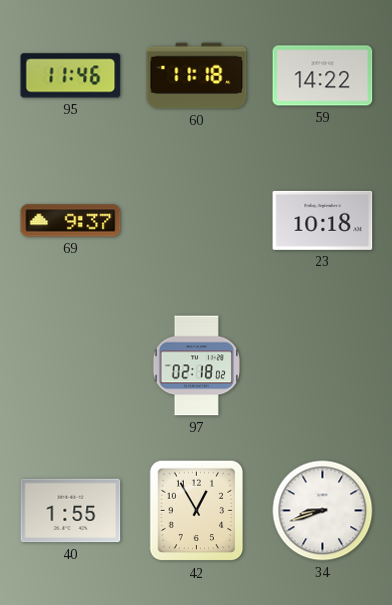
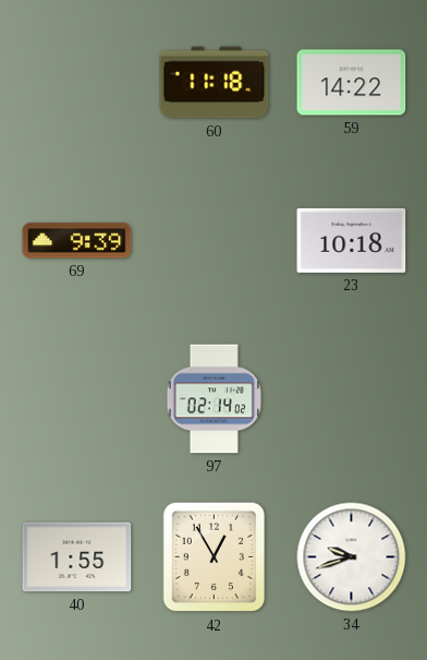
95: 11:46 -> none
69: 9:37 -> 9:39
97: 02:18 -> 02:14
34: 8:42 -> 9:42
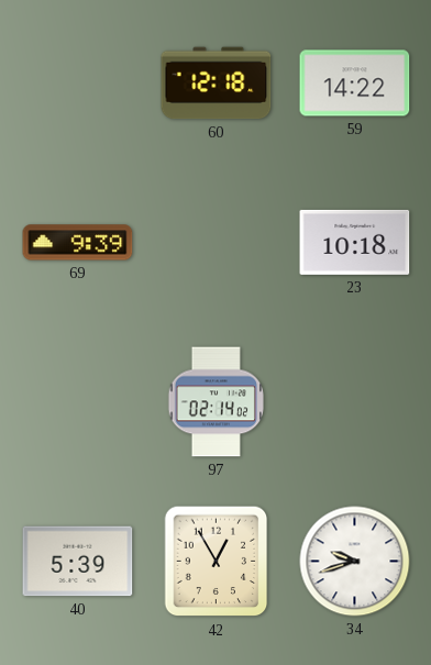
60: 11:18 -> 12:18
40: 1:55 -> 5:39
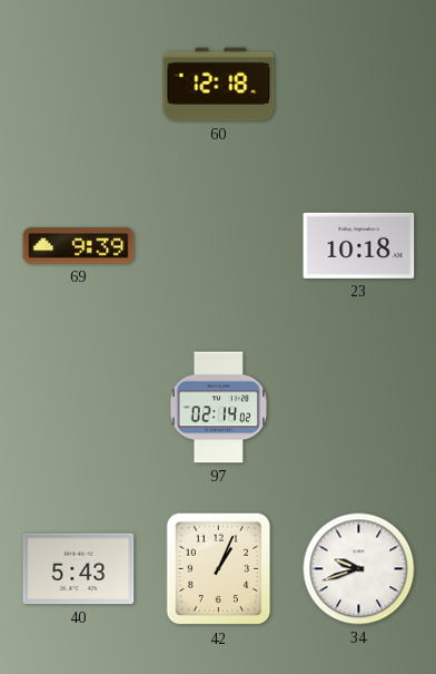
59: 14:22 -> none
40: 5:39 -> 5:43
42: 12:55 -> 1:04
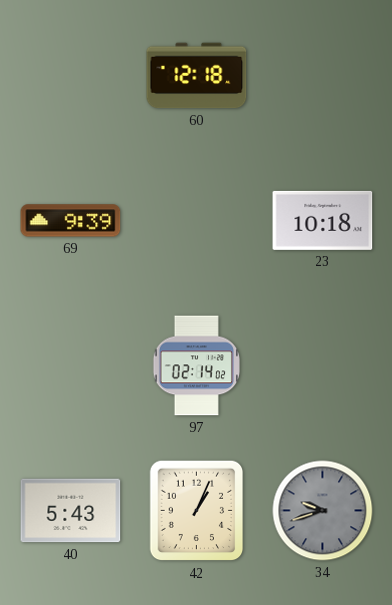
34 dial: white -> grey
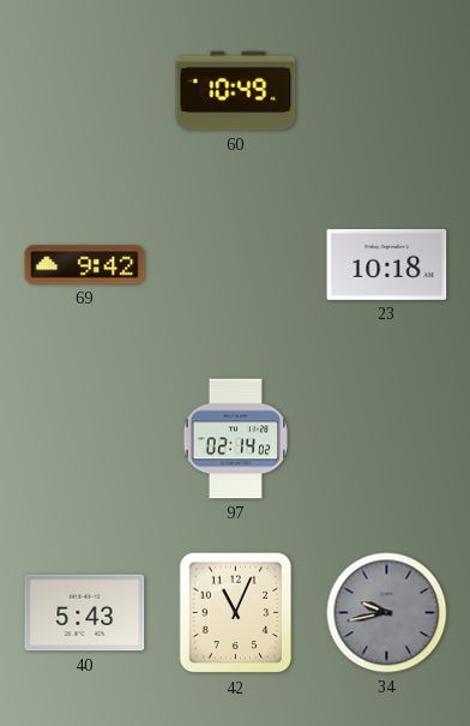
60: 12:18 -> 10:49
69: 9:39 -> 9:42
42: 1:04 -> 11:04
34: 9:42 -> 9:43
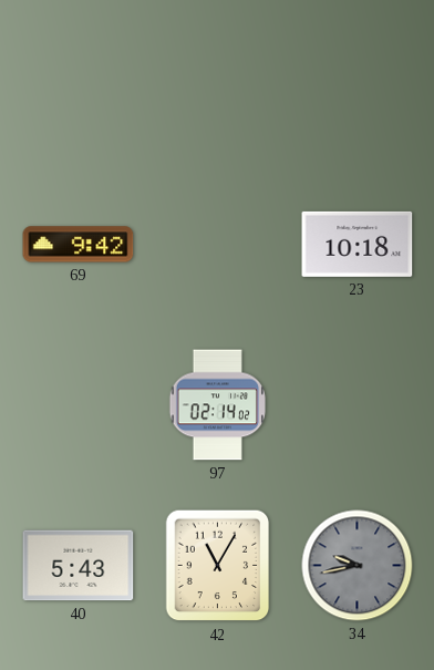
60: 10:49 -> none
42: 11:04 -> 11:05
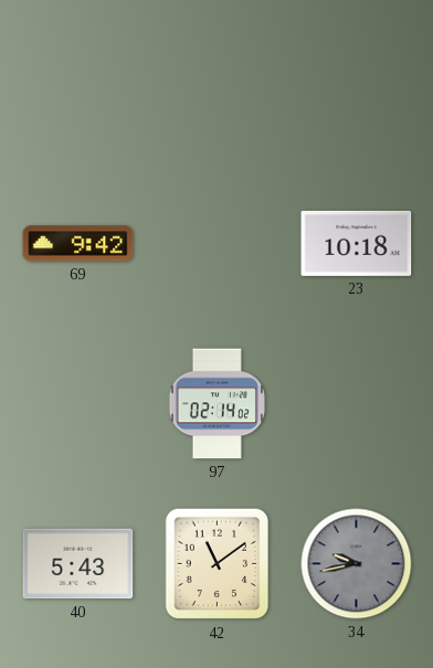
42: 11:05 -> 11:09
